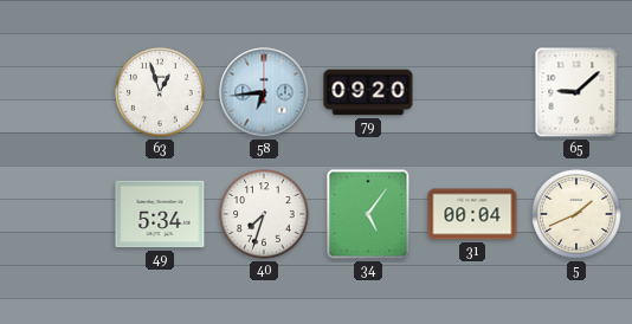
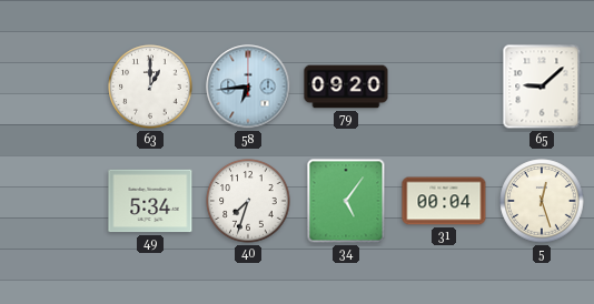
63: 12:57 -> 1:00
5: 1:41 -> 12:27
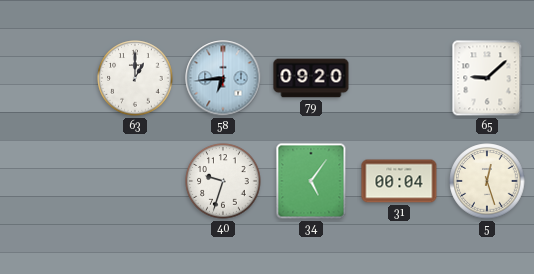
49: 5:34 -> none
40: 7:33 -> 9:33
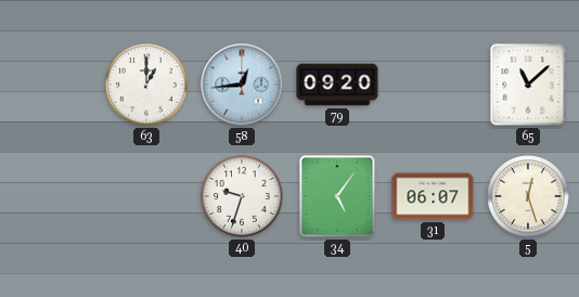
58: 6:44 -> 12:44
65: 9:08 -> 11:08
31: 00:04 -> 06:07
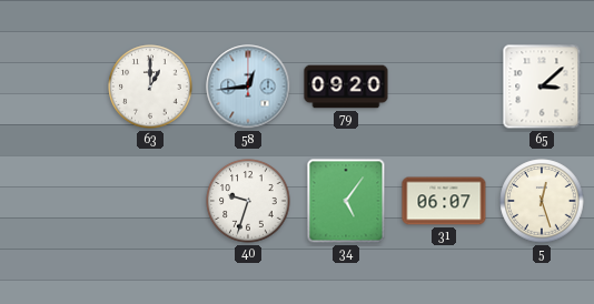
65: 11:08 -> 3:08
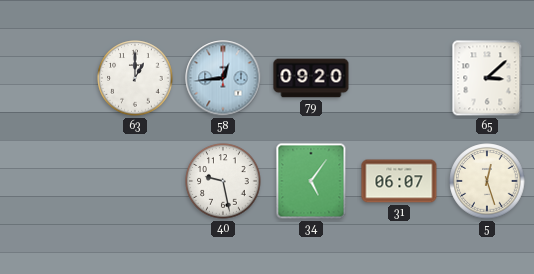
40: 9:33 -> 9:28
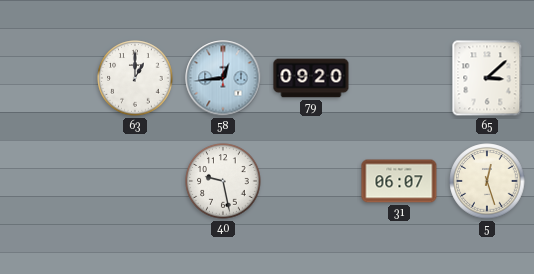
34: 5:06 -> none
